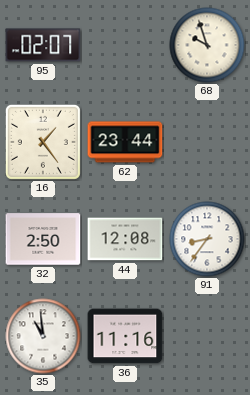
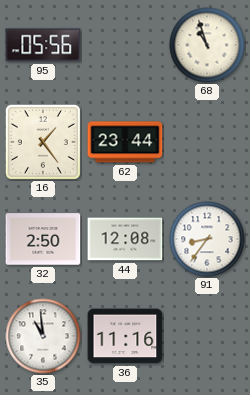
95: 02:07 -> 05:56
68: 9:57 -> 10:57
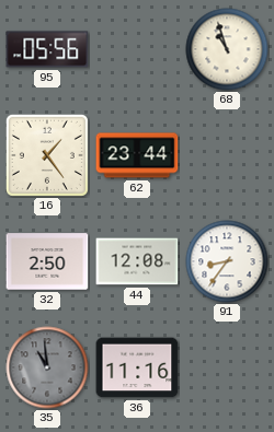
35 dial: white -> grey
